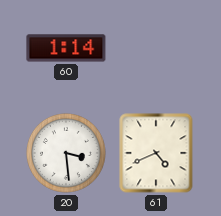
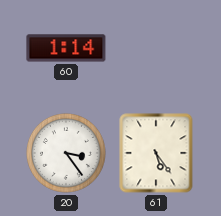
20: 3:29 -> 3:24
61: 4:41 -> 5:24
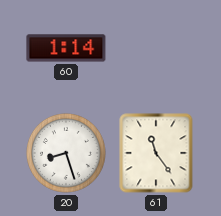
20: 3:24 -> 8:27
61: 5:24 -> 11:24
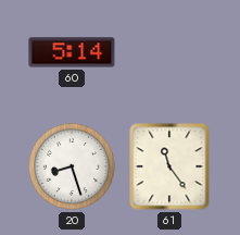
60: 1:14 -> 5:14
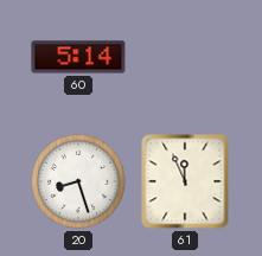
61: 11:24 -> 11:56
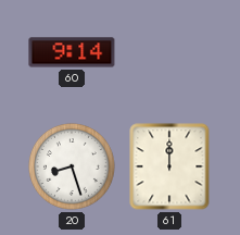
60: 5:14 -> 9:14
61: 11:56 -> 12:00
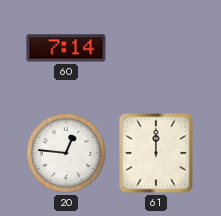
60: 9:14 -> 7:14
20: 8:27 -> 12:46
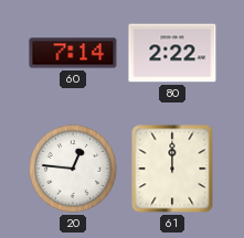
80: none -> 2:22
